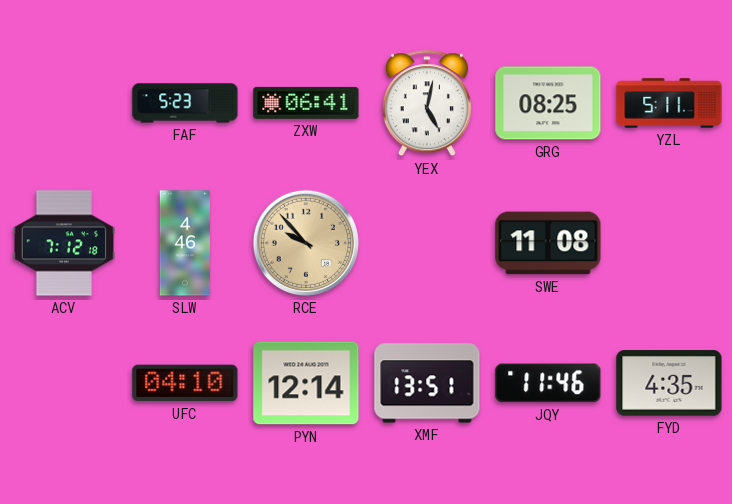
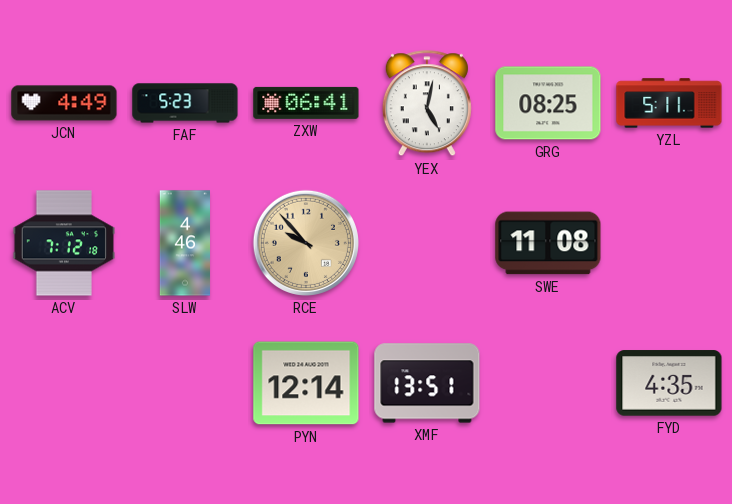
JCN: none -> 4:49
UFC: 04:10 -> none
JQY: 11:46 -> none
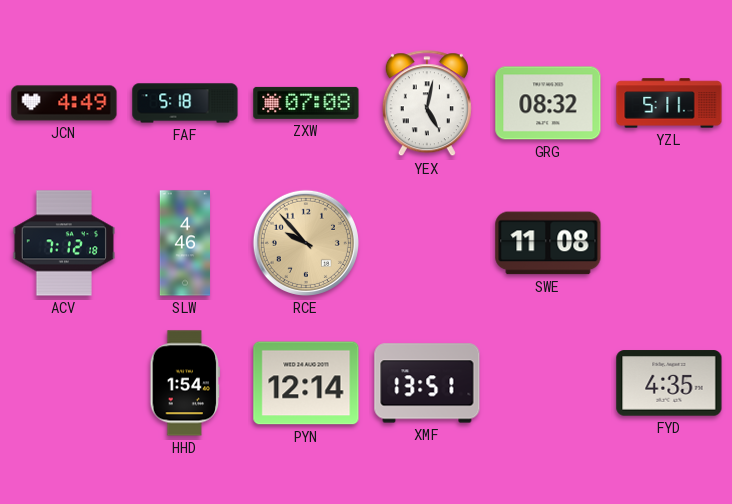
FAF: 5:23 -> 5:18
ZXW: 06:41 -> 07:08
GRG: 08:25 -> 08:32
HHD: none -> 1:54
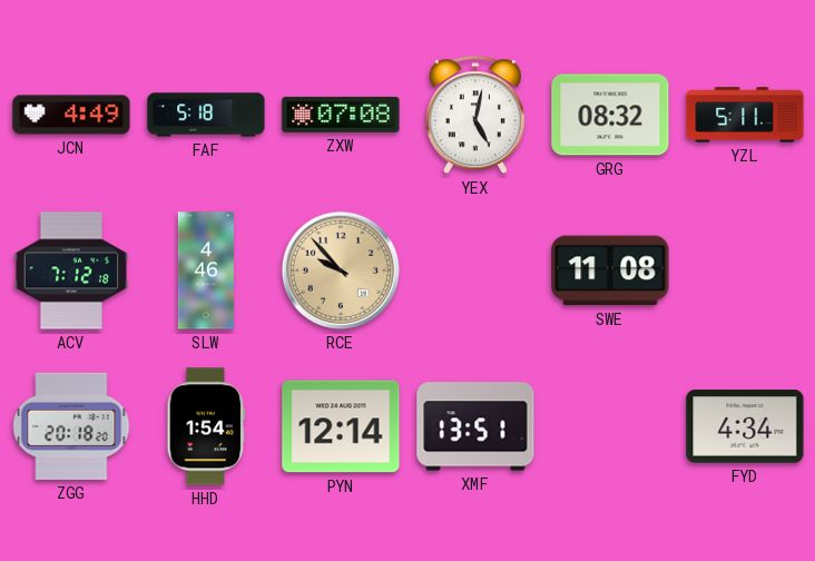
ZGG: none -> 20:18
FYD: 4:35 -> 4:34
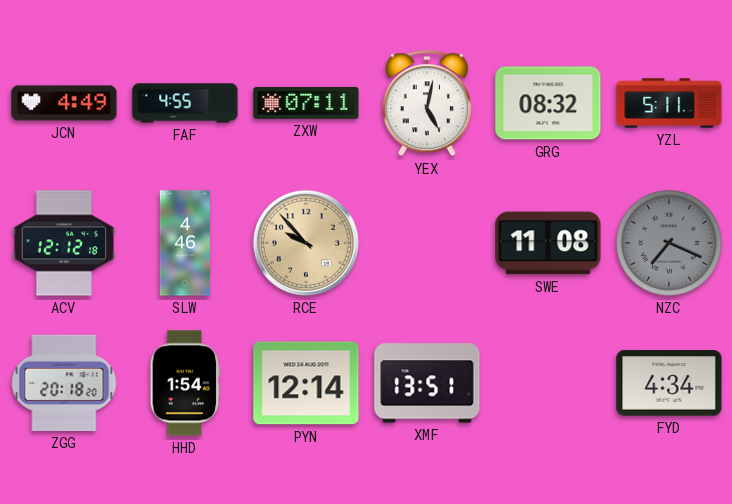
FAF: 5:18 -> 4:55
ZXW: 07:08 -> 07:11
ACV: 7:12 -> 12:12
NZC: none -> 7:19
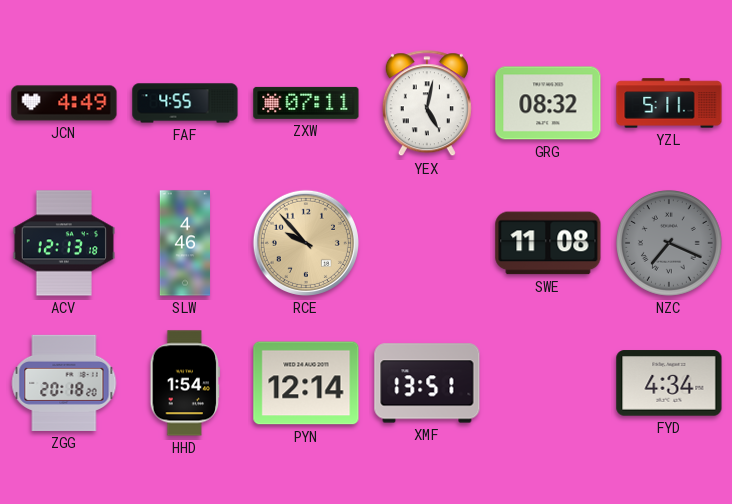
ACV: 12:12 -> 12:13
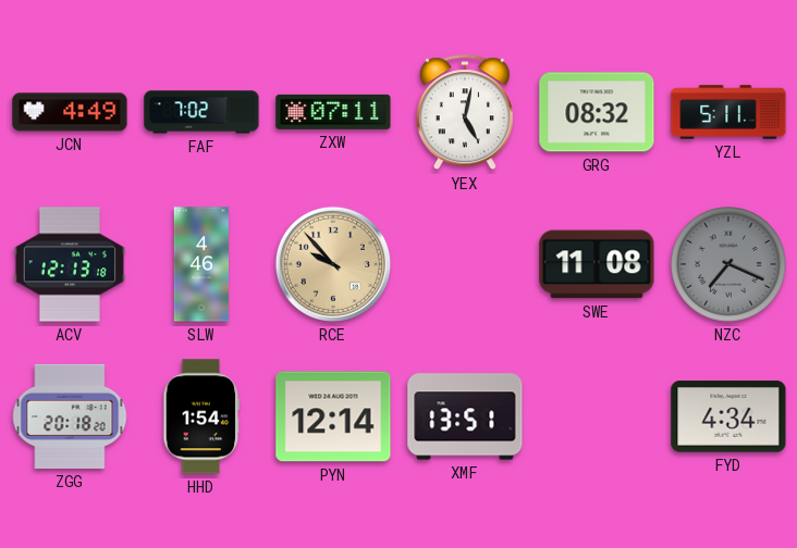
FAF: 4:55 -> 7:02
